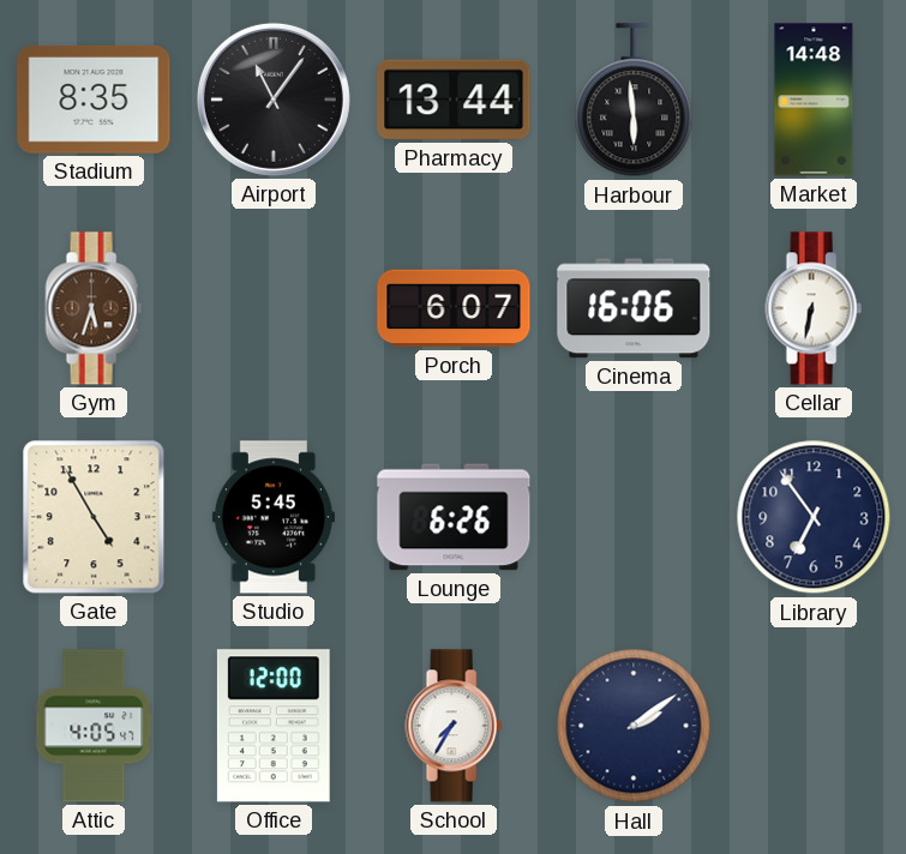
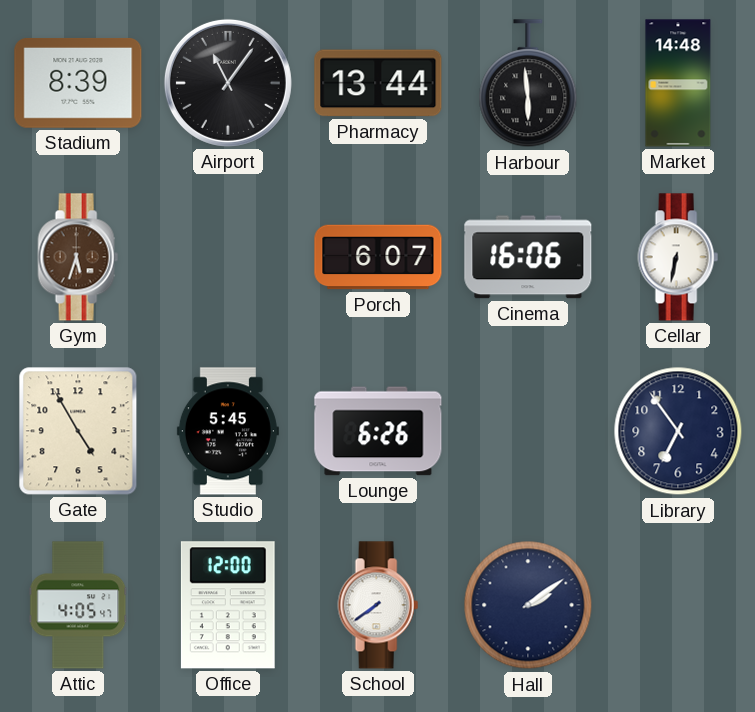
Stadium: 8:35 -> 8:39
School: 7:35 -> 7:39
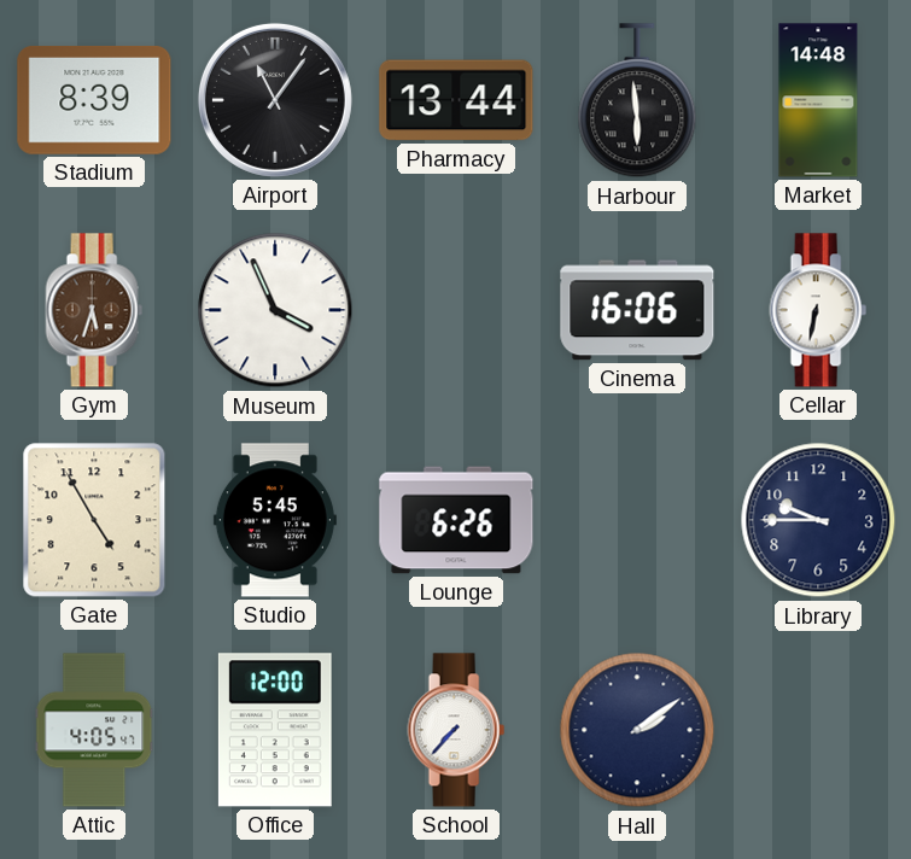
Museum: none -> 3:56
Porch: 6:07 -> none
Library: 6:54 -> 9:45
School: 7:39 -> 7:37
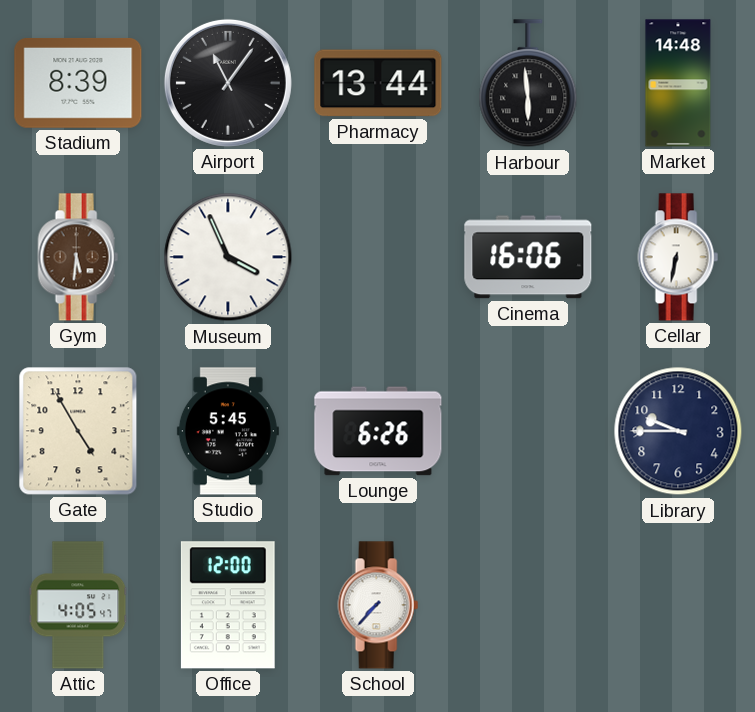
Gym: 5:33 -> 5:31
Hall: 2:09 -> none
